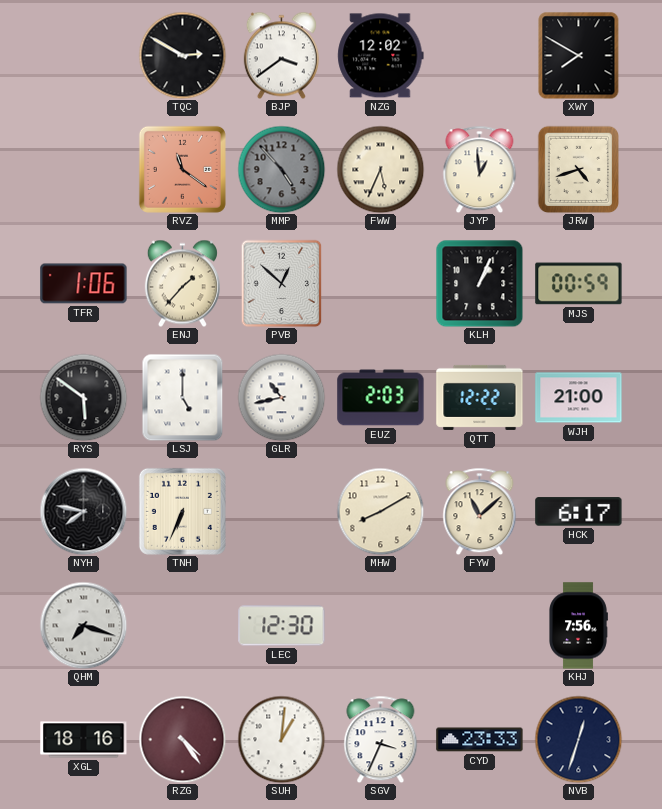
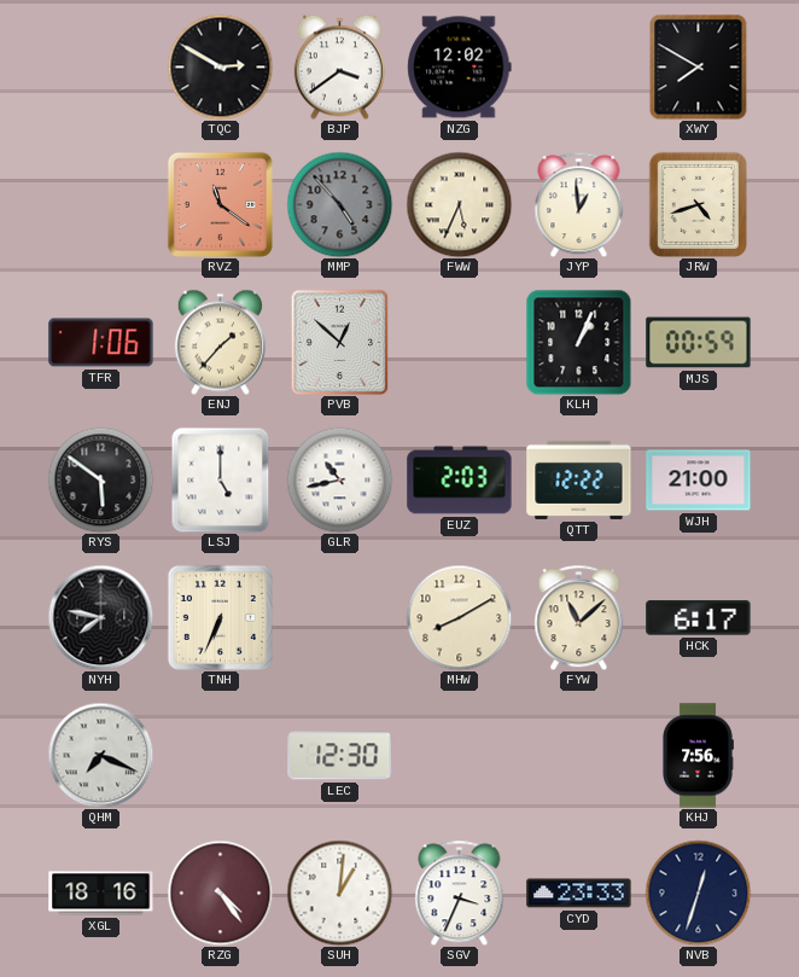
QHM: 7:18 -> 7:19
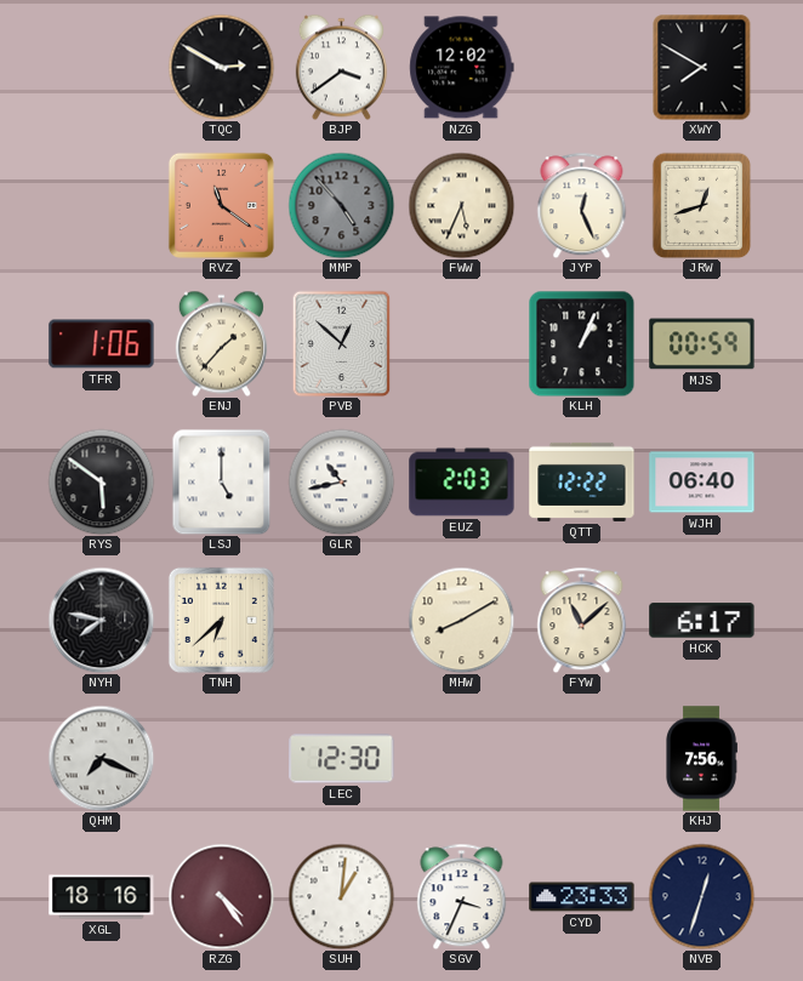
JYP: 12:59 -> 12:26
JRW: 4:42 -> 12:42
WJH: 21:00 -> 06:40
TNH: 6:34 -> 6:38
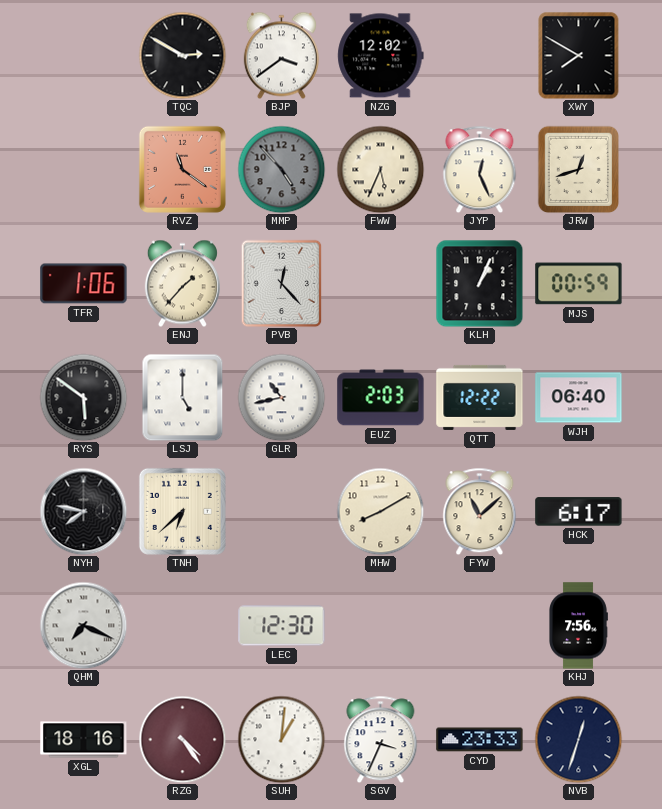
PVB: 12:52 -> 12:23
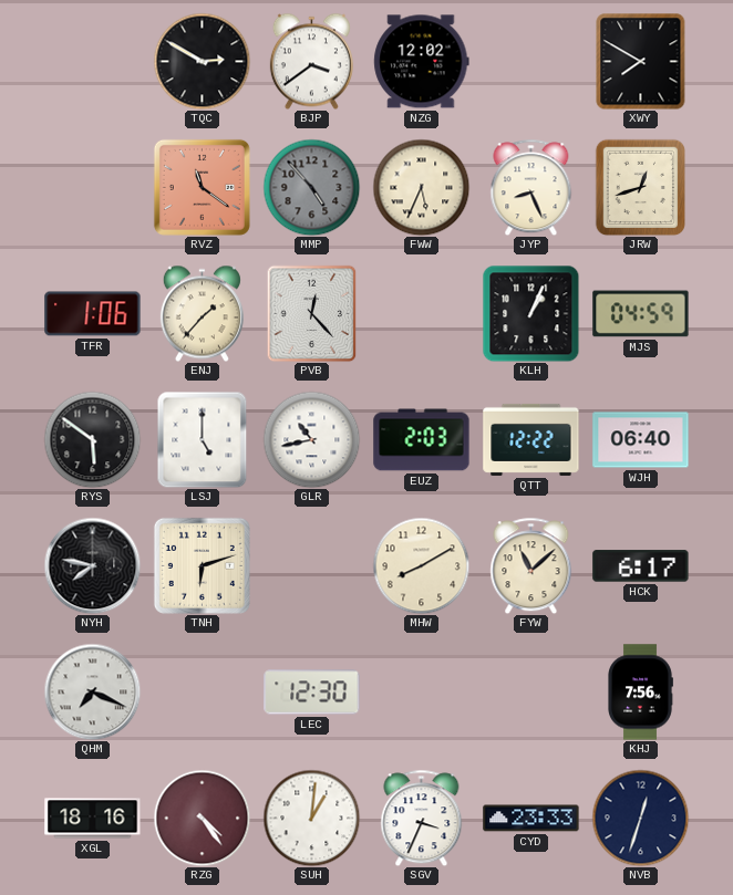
JYP: 12:26 -> 8:26
MJS: 00:59 -> 04:59
TNH: 6:38 -> 6:12
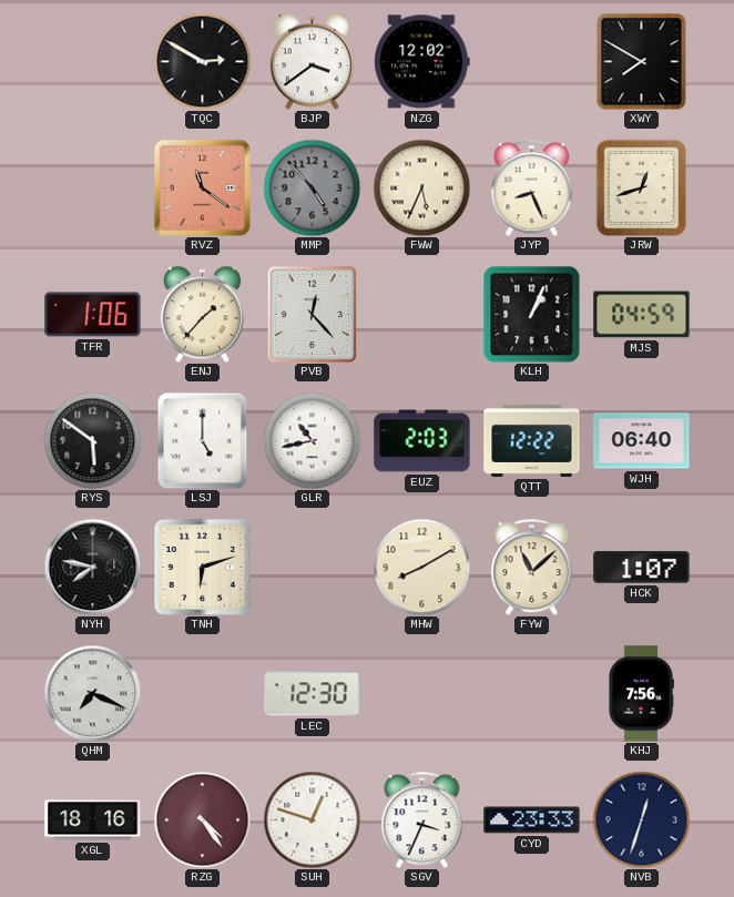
HCK: 6:17 -> 1:07
SUH: 1:01 -> 12:48
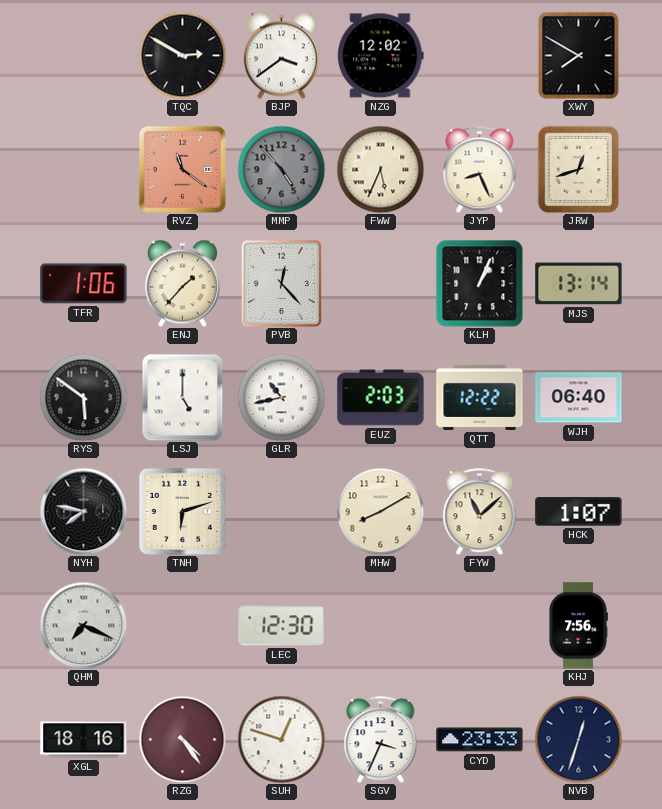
MJS: 04:59 -> 13:14
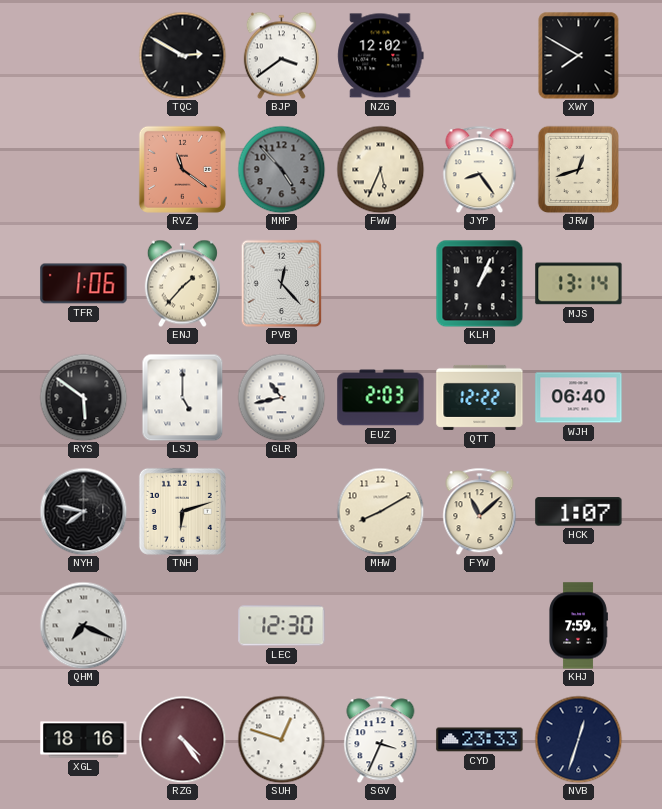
JYP: 8:26 -> 8:24
KHJ: 7:56 -> 7:59
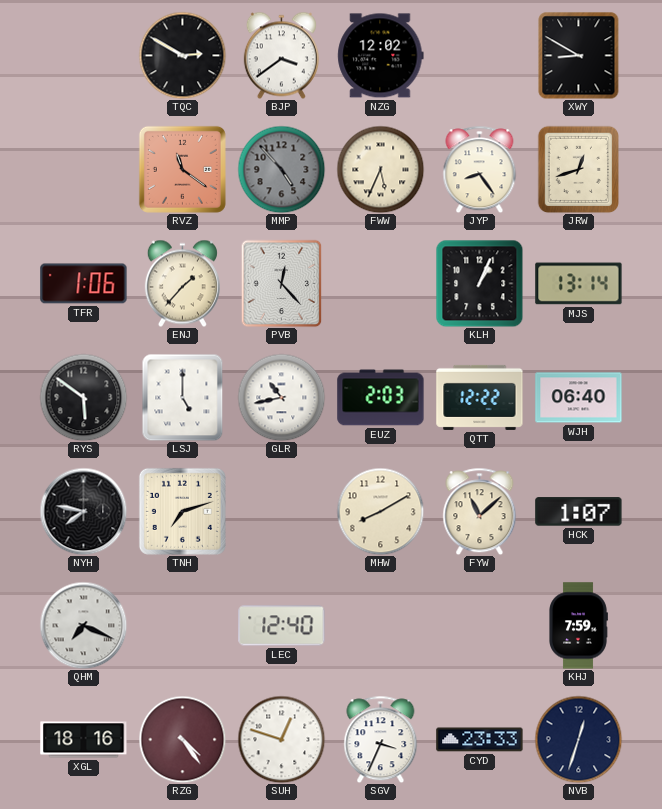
XWY: 7:50 -> 8:50
TNH: 6:12 -> 7:12
LEC: 12:30 -> 12:40
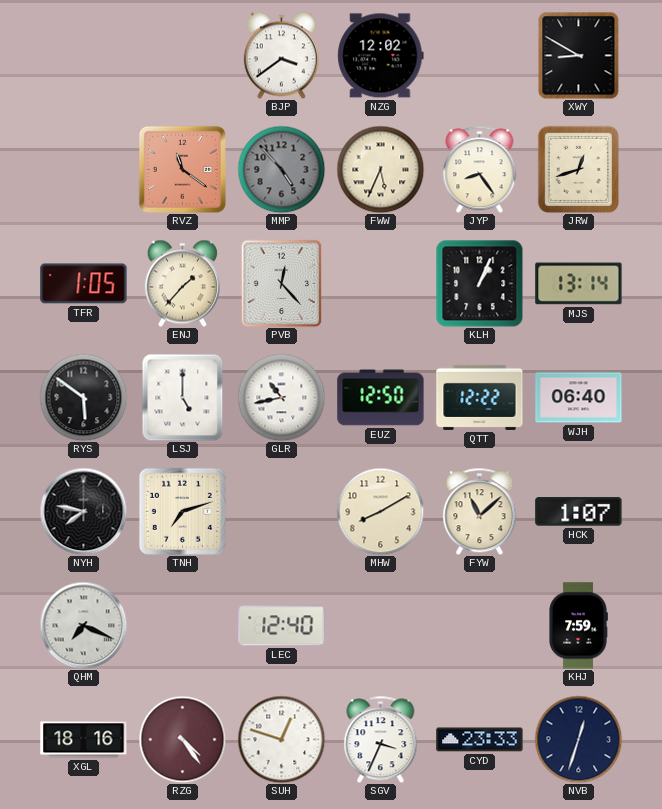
TQC: 2:50 -> none
TFR: 1:06 -> 1:05
EUZ: 2:03 -> 12:50
